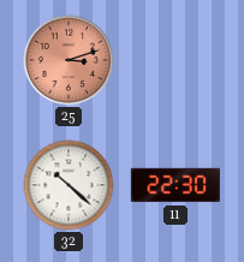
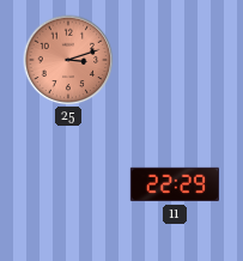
32: 10:22 -> none
11: 22:30 -> 22:29
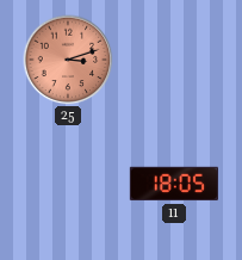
11: 22:29 -> 18:05
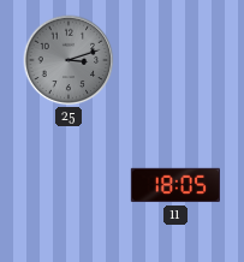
25 dial: salmon -> grey
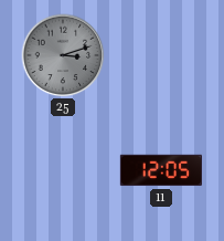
11: 18:05 -> 12:05
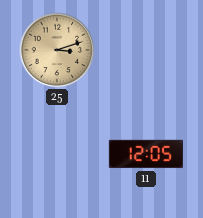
25 dial: grey -> champagne
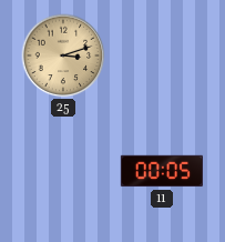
11: 12:05 -> 00:05
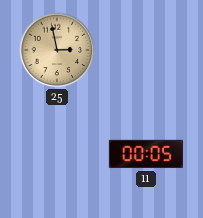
25: 3:12 -> 2:58
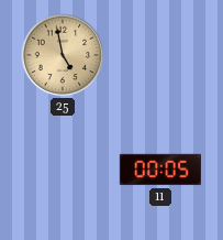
25: 2:58 -> 4:58
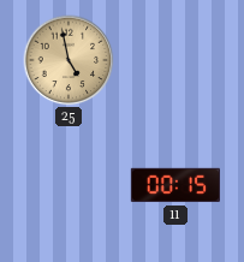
11: 00:05 -> 00:15
